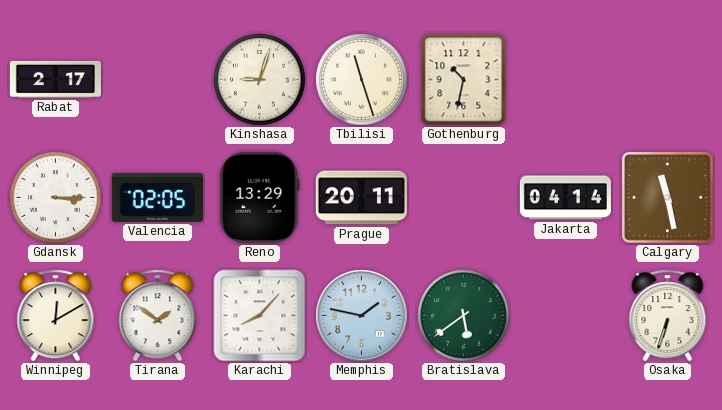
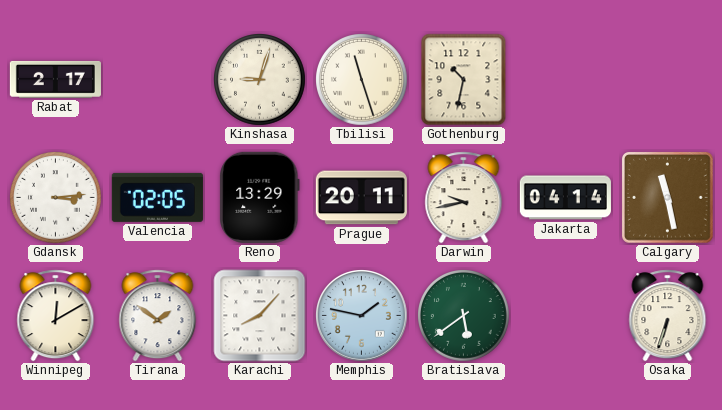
Gdansk: 3:15 -> 3:14
Darwin: none -> 9:43
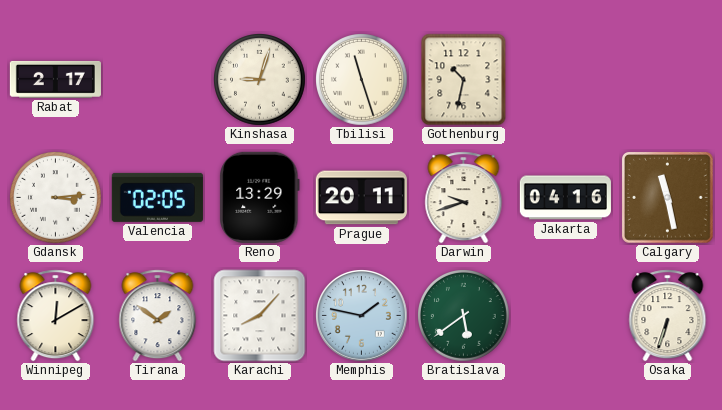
Darwin: 9:43 -> 9:42
Jakarta: 04:14 -> 04:16
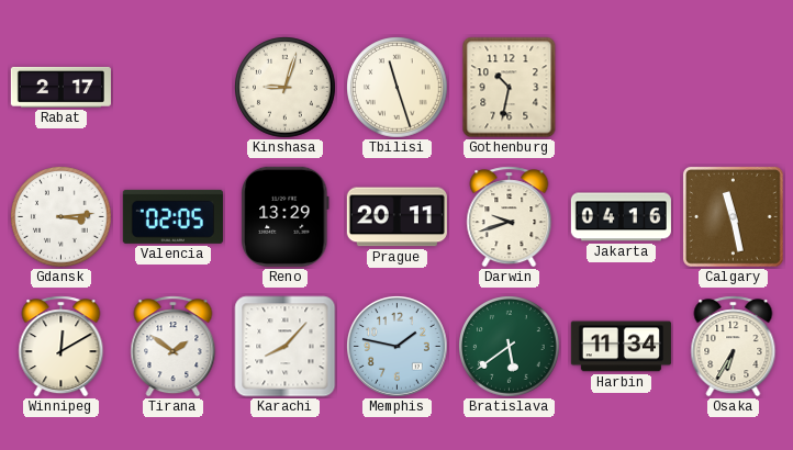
Harbin: none -> 11:34
Osaka: 6:33 -> 6:35
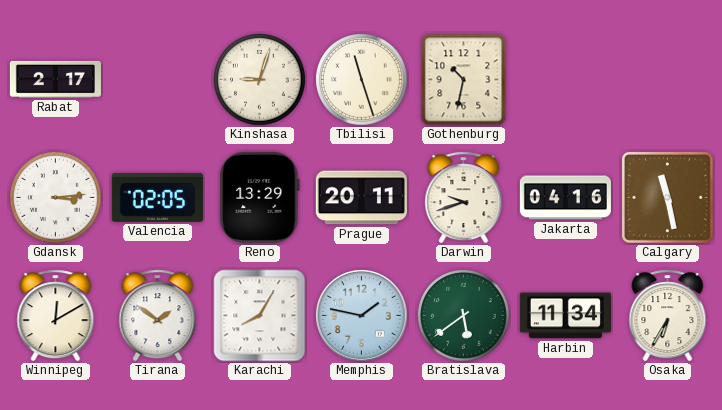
Karachi: 8:07 -> 8:05
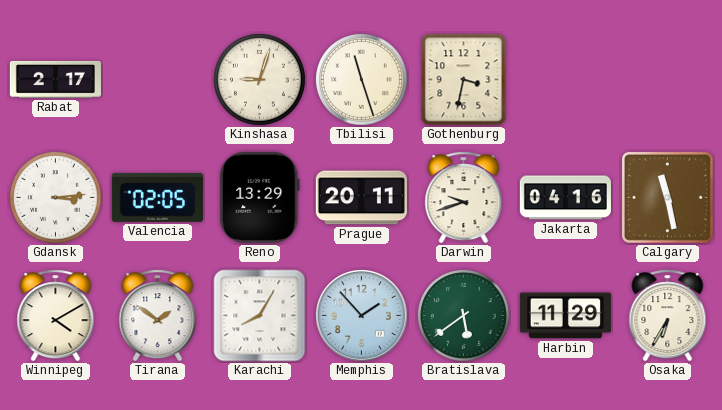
Gothenburg: 10:32 -> 3:32
Winnipeg: 12:10 -> 4:10
Memphis: 1:47 -> 1:53
Harbin: 11:34 -> 11:29
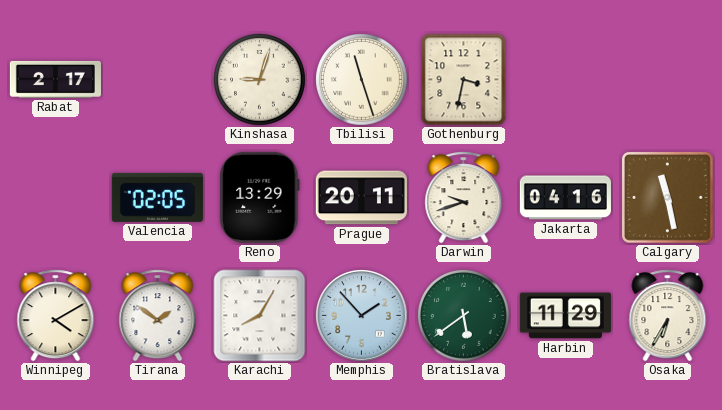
Gdansk: 3:14 -> none
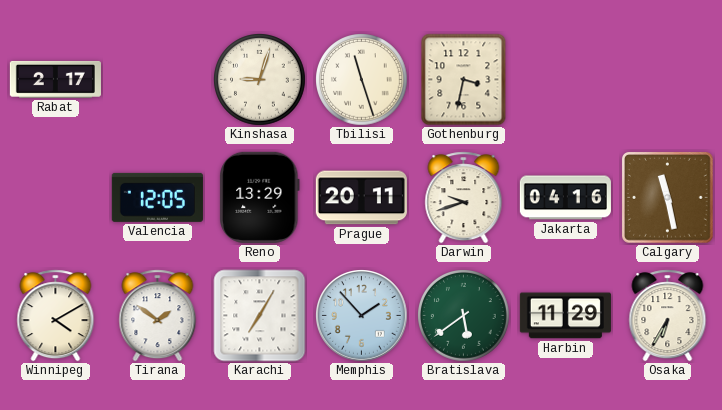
Valencia: 02:05 -> 12:05
Karachi: 8:05 -> 7:05
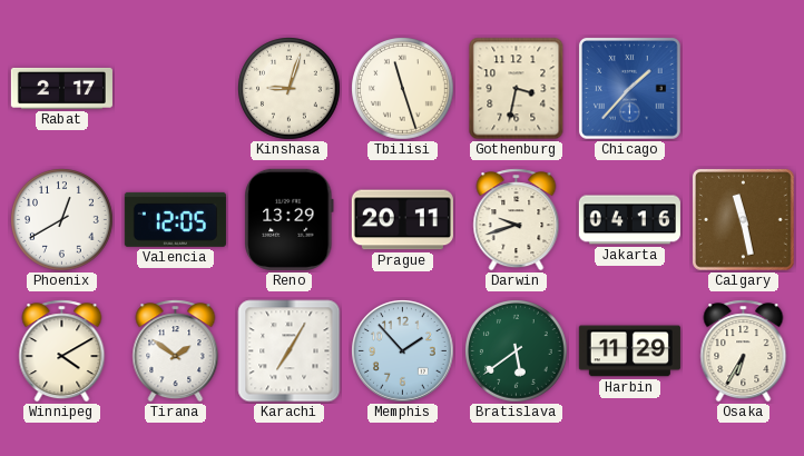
Chicago: none -> 1:37
Phoenix: none -> 12:40
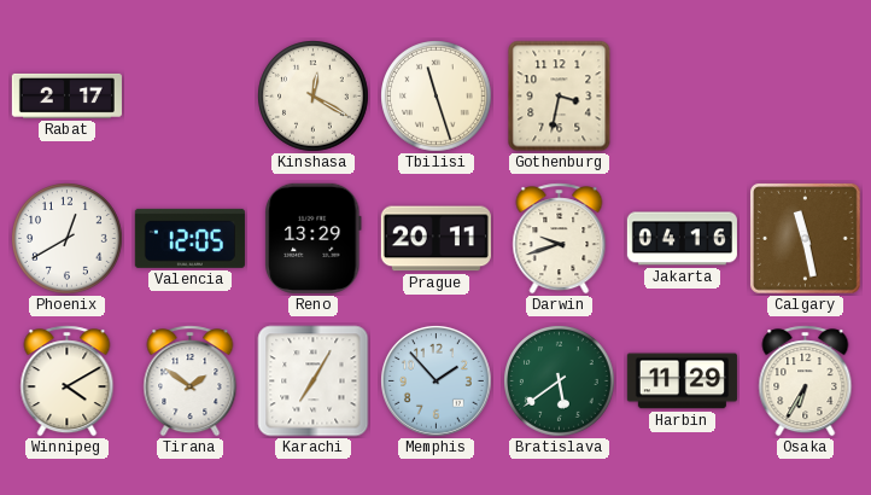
Kinshasa: 9:03 -> 12:20
Chicago: 1:37 -> none
